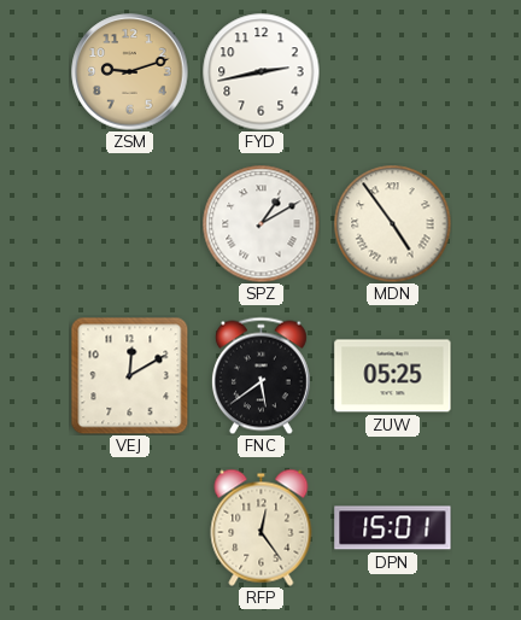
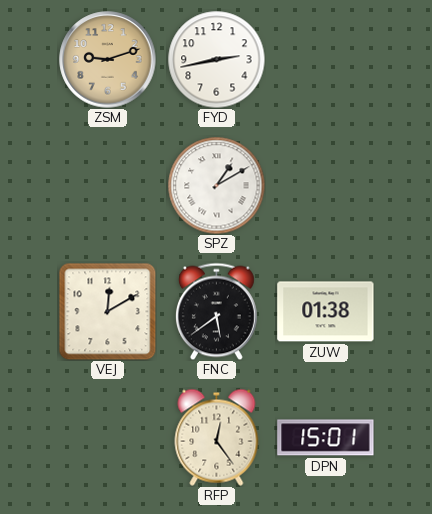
MDN: 4:54 -> none
ZUW: 05:25 -> 01:38
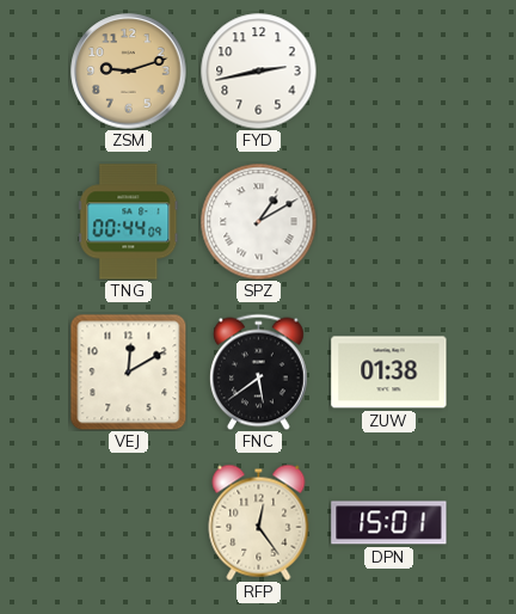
TNG: none -> 00:44
